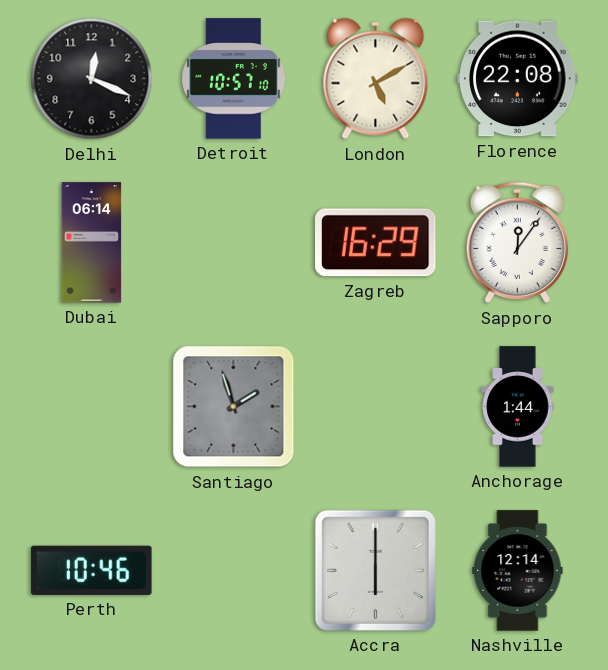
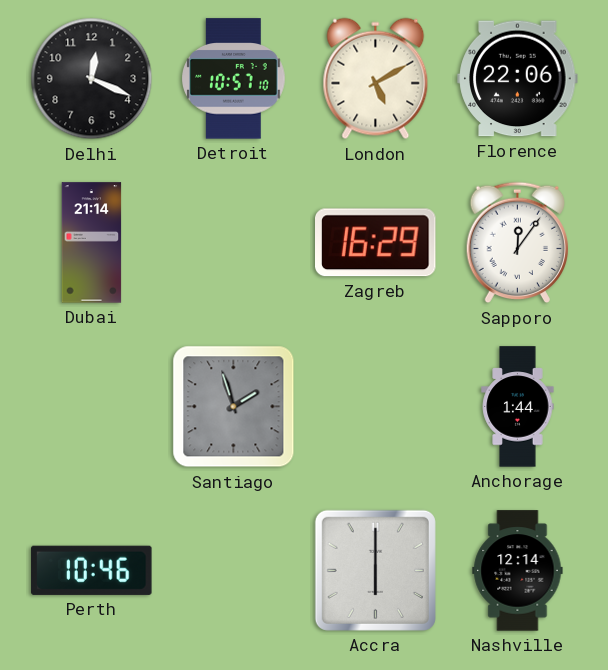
Florence: 22:08 -> 22:06
Dubai: 06:14 -> 21:14
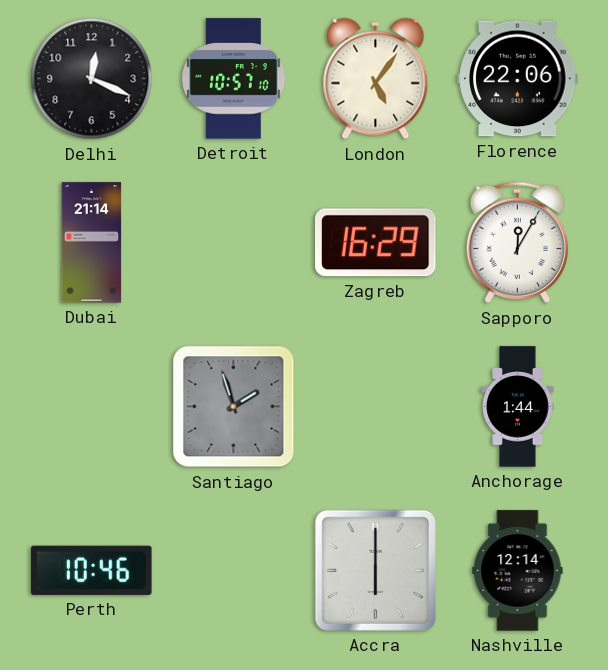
London: 5:10 -> 5:06
Sapporo: 12:06 -> 12:05
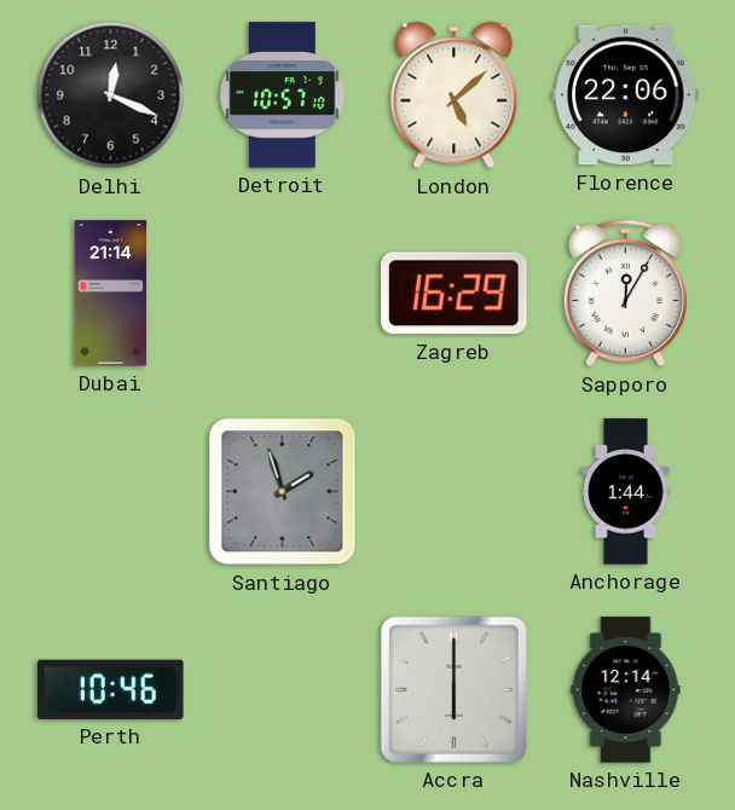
London: 5:06 -> 5:08
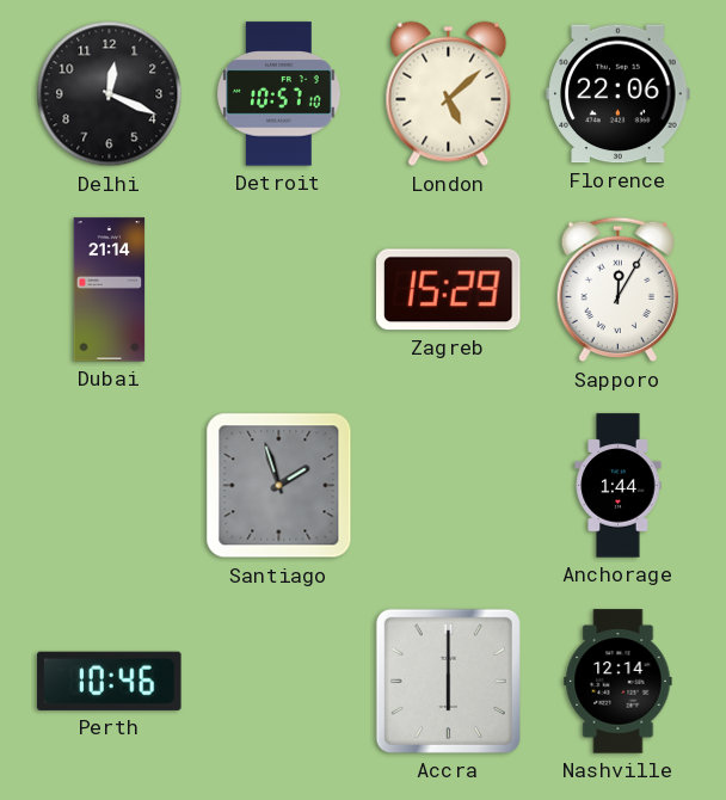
Zagreb: 16:29 -> 15:29
